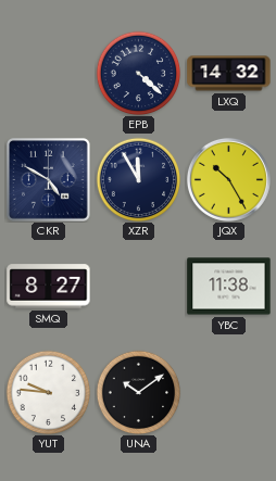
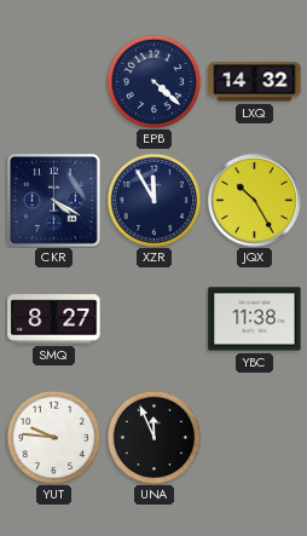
CKR: 4:50 -> 4:20
UNA: 10:09 -> 11:56
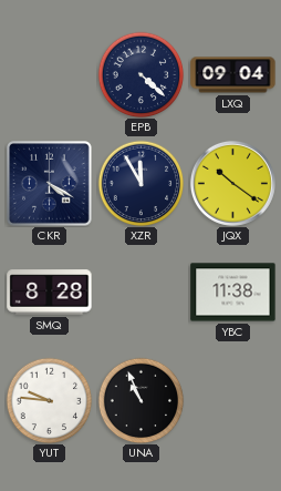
LXQ: 14:32 -> 09:04
JQX: 10:25 -> 10:21
SMQ: 8:27 -> 8:28
UNA: 11:56 -> 10:56
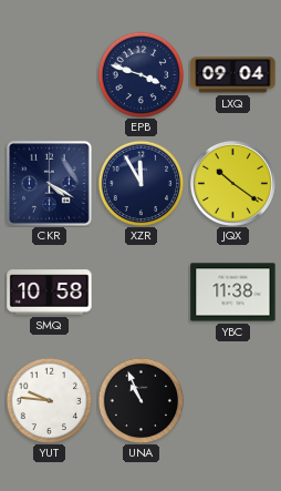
EPB: 4:22 -> 3:48
SMQ: 8:28 -> 10:58
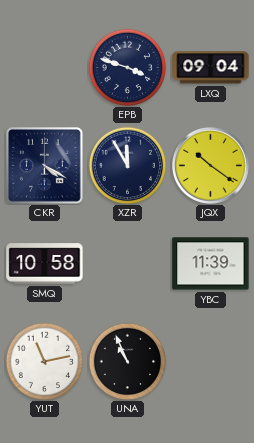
YBC: 11:38 -> 11:39
YUT: 9:46 -> 11:13
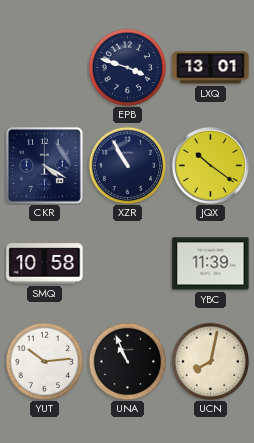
LXQ: 09:04 -> 13:01
XZR: 11:55 -> 10:55
YUT: 11:13 -> 10:14
UCN: none -> 8:02
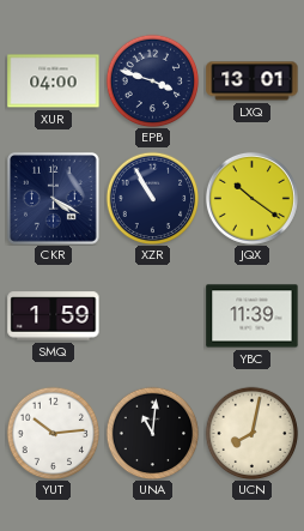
XUR: none -> 04:00
SMQ: 10:58 -> 1:59
UNA: 10:56 -> 11:01
